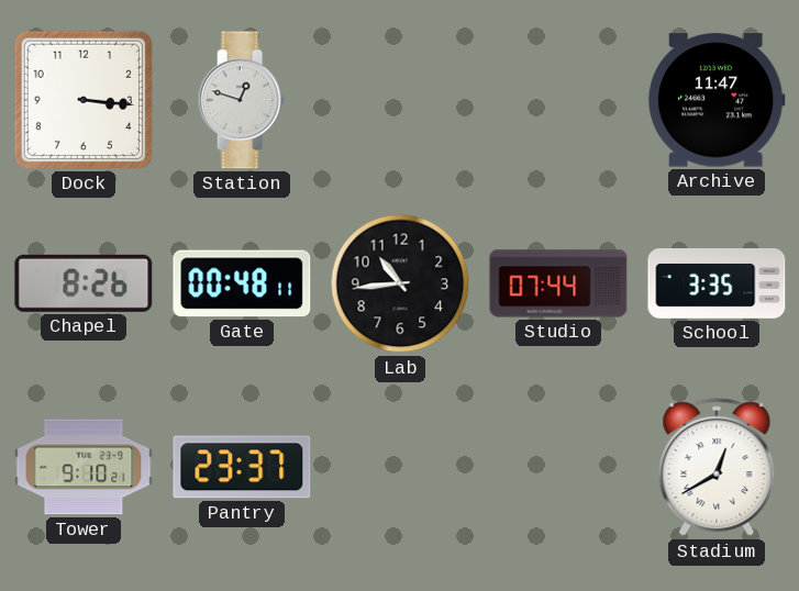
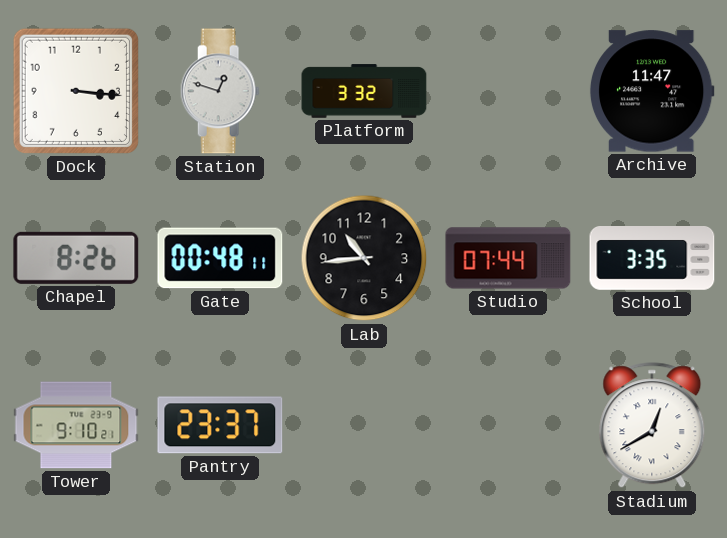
Platform: none -> 3:32
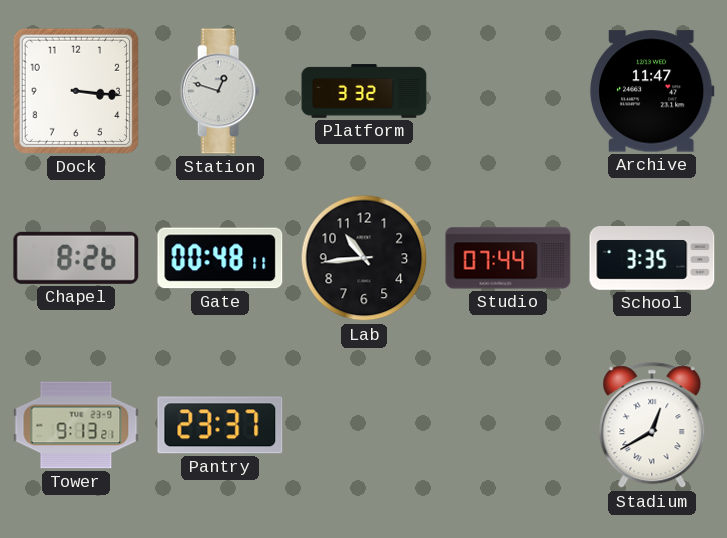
Tower: 9:10 -> 9:13
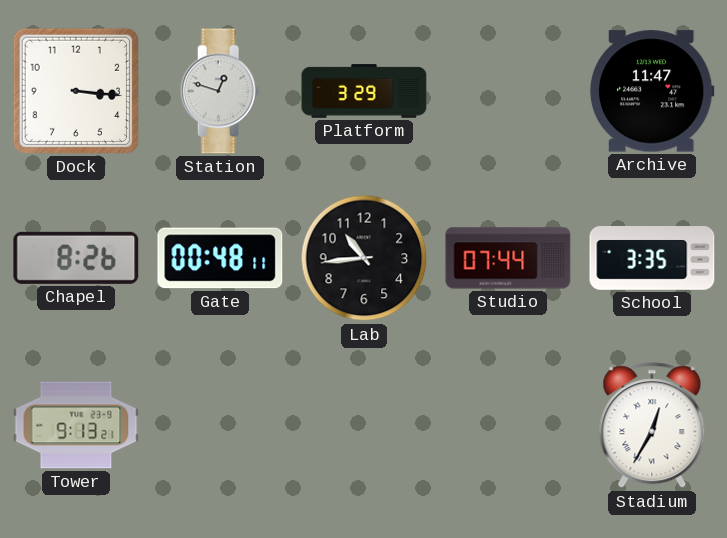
Platform: 3:32 -> 3:29
Pantry: 23:37 -> none
Stadium: 12:40 -> 12:35
